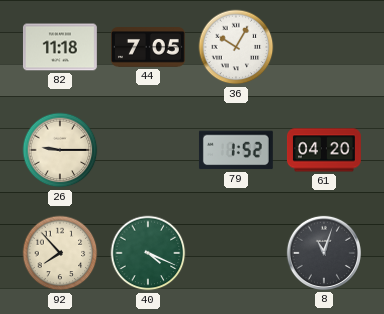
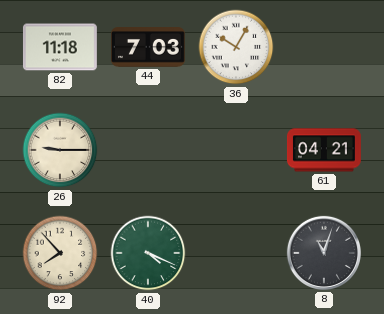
44: 7:05 -> 7:03
79: 1:52 -> none
61: 04:20 -> 04:21
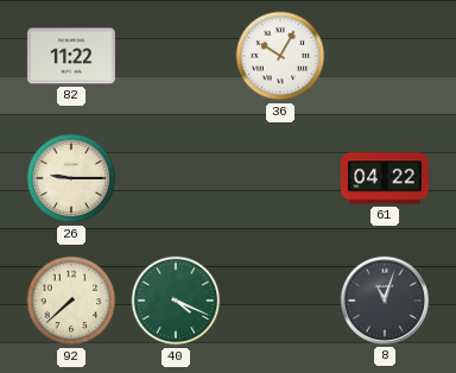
82: 11:18 -> 11:22
44: 7:03 -> none
61: 04:21 -> 04:22
92: 7:53 -> 7:38
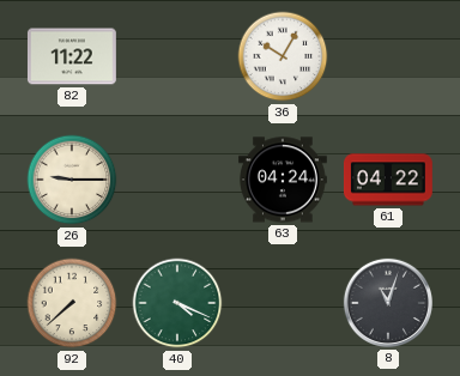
63: none -> 04:24
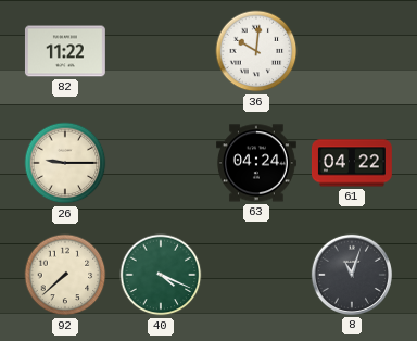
36: 10:05 -> 10:01
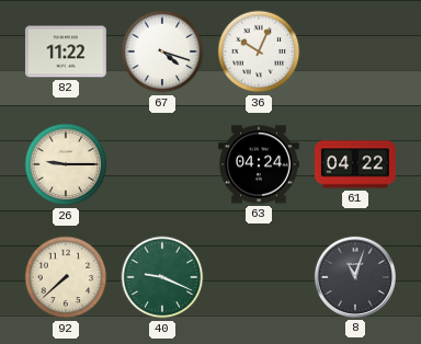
67: none -> 4:18
36: 10:01 -> 10:04
40: 4:19 -> 9:19
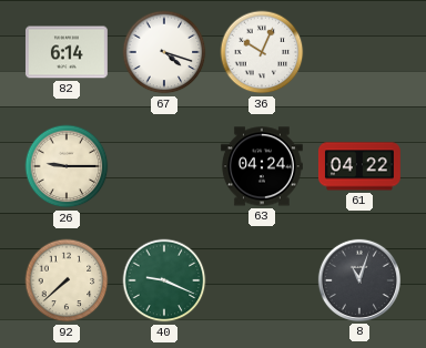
82: 11:22 -> 6:14
